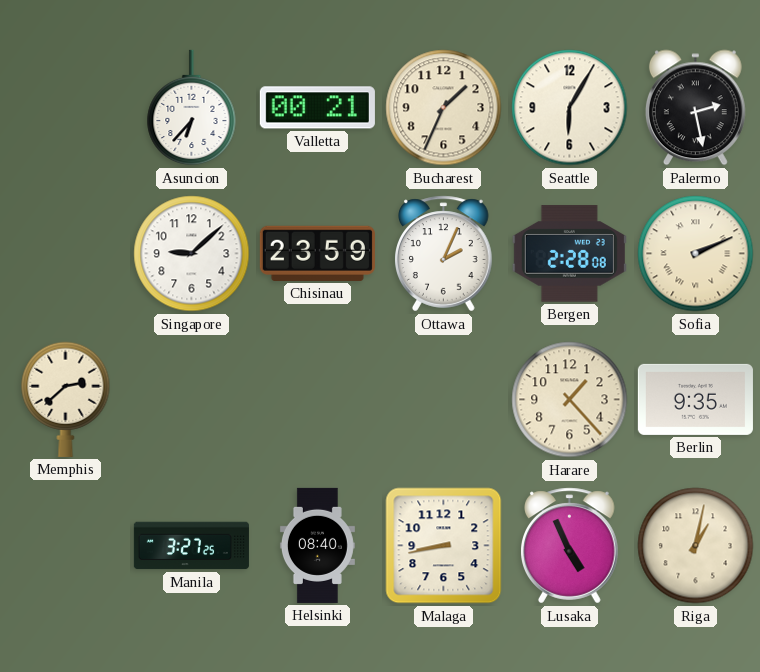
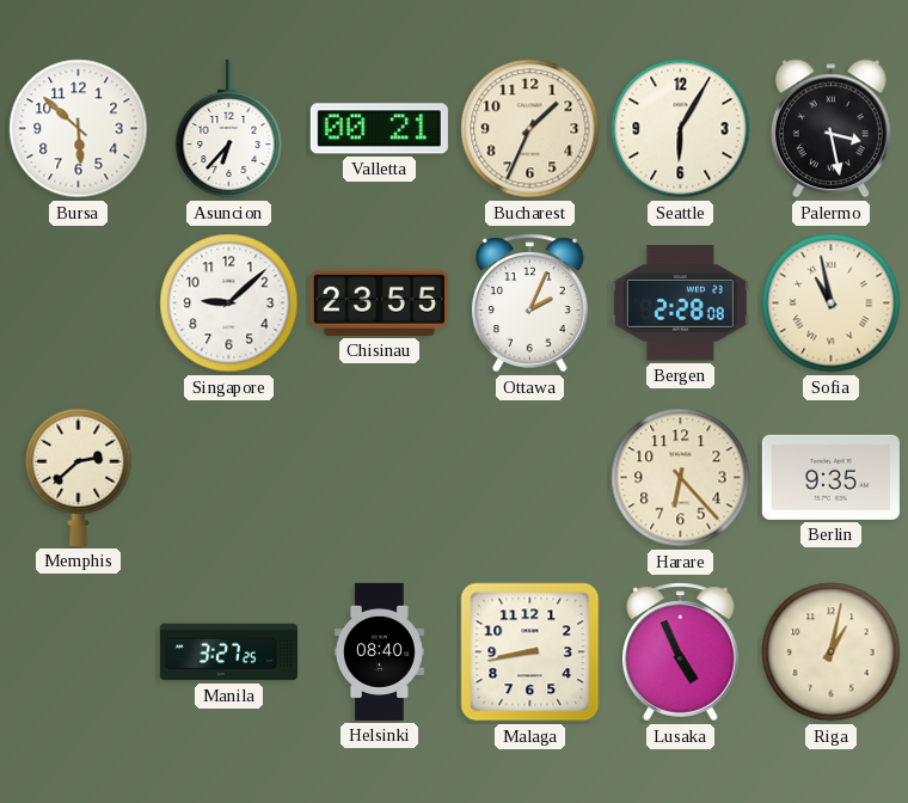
Bursa: none -> 5:52
Palermo: 2:28 -> 3:28
Chisinau: 23:59 -> 23:55
Sofia: 2:11 -> 10:58
Harare: 1:23 -> 6:23
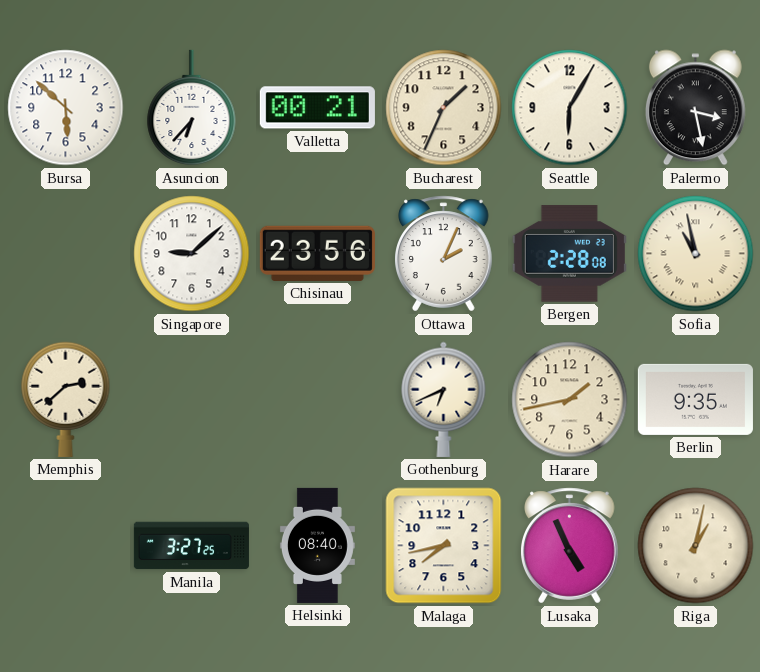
Chisinau: 23:55 -> 23:56
Gothenburg: none -> 6:41
Harare: 6:23 -> 1:43
Malaga: 8:43 -> 7:43
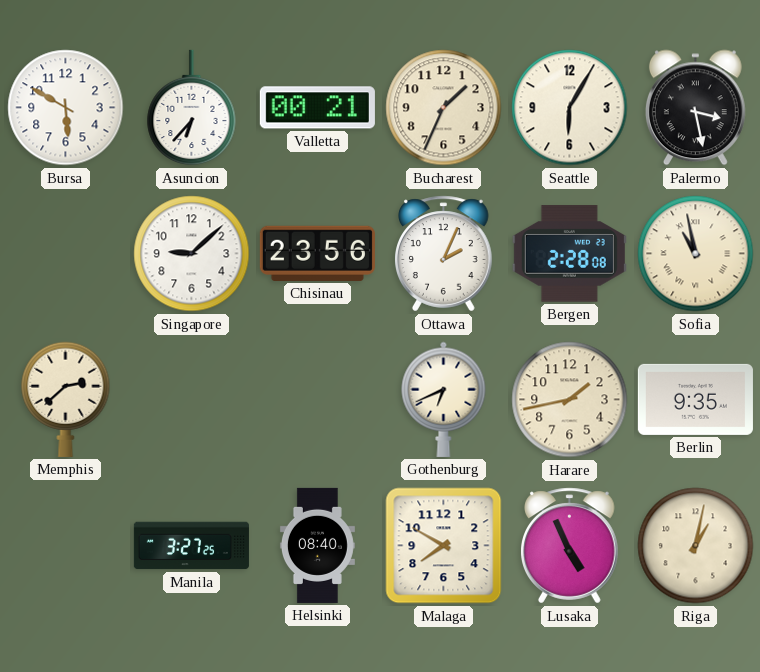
Bursa: 5:52 -> 5:50
Malaga: 7:43 -> 7:50
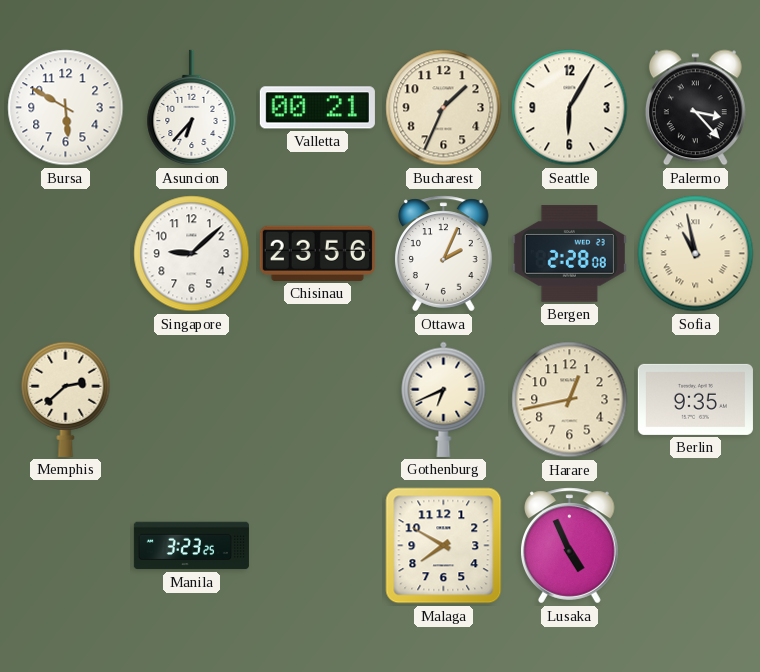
Palermo: 3:28 -> 3:23
Harare: 1:43 -> 12:43
Manila: 3:27 -> 3:23
Helsinki: 08:40 -> none
Riga: 1:02 -> none
